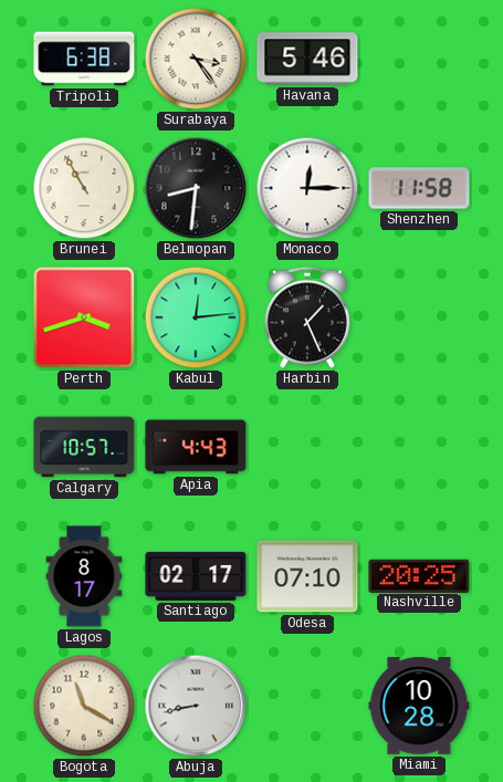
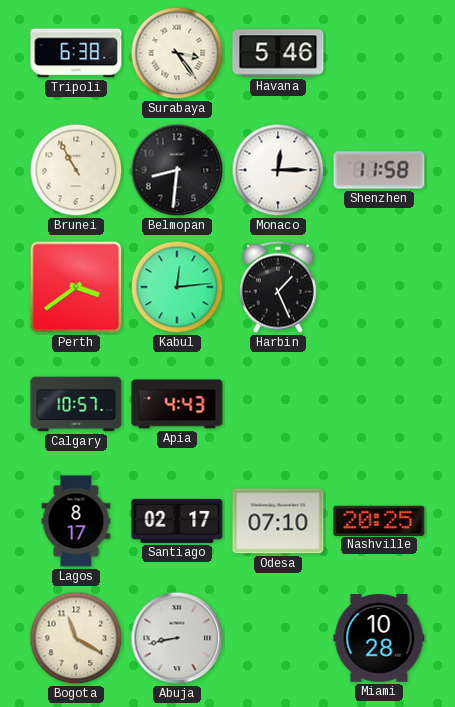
Perth: 3:42 -> 3:39
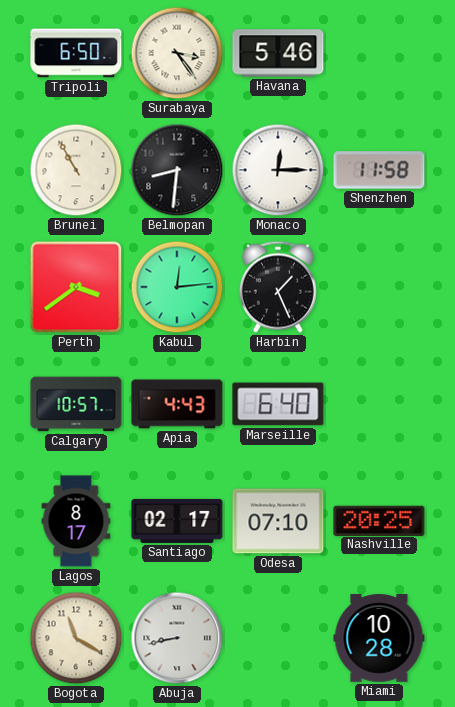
Tripoli: 6:38 -> 6:50
Marseille: none -> 6:40
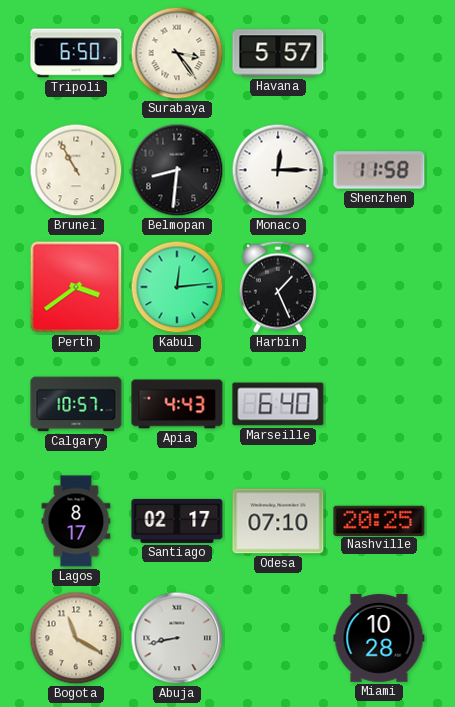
Havana: 5:46 -> 5:57
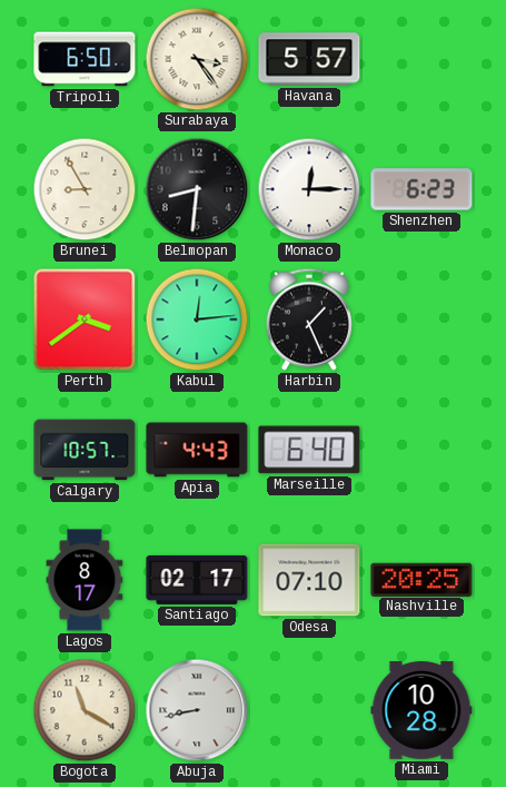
Brunei: 10:55 -> 8:55
Shenzhen: 11:58 -> 6:23
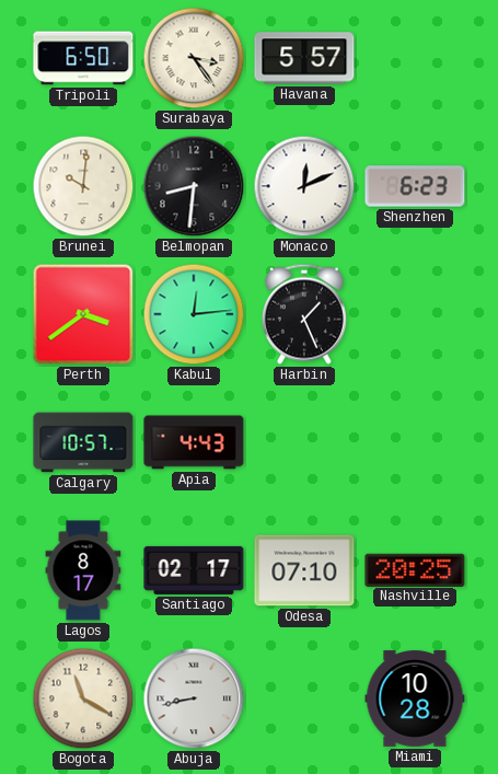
Brunei: 8:55 -> 10:01
Monaco: 12:15 -> 12:11
Marseille: 6:40 -> none
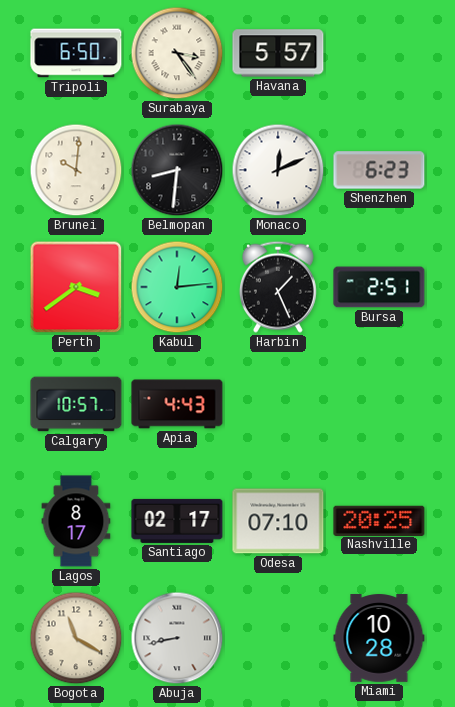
Bursa: none -> 2:51
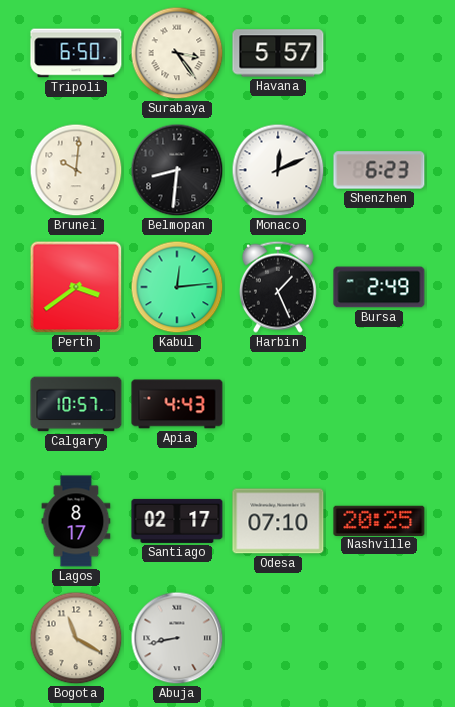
Bursa: 2:51 -> 2:49
Miami: 10:28 -> none
